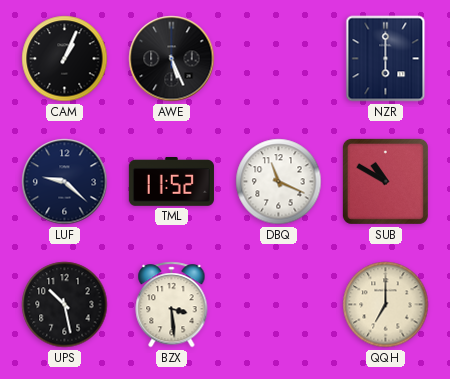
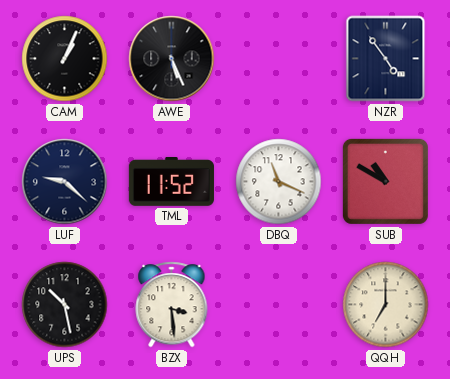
NZR: 6:00 -> 4:54
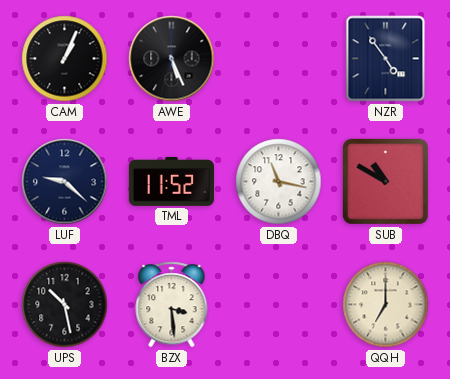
DBQ: 11:19 -> 11:17
